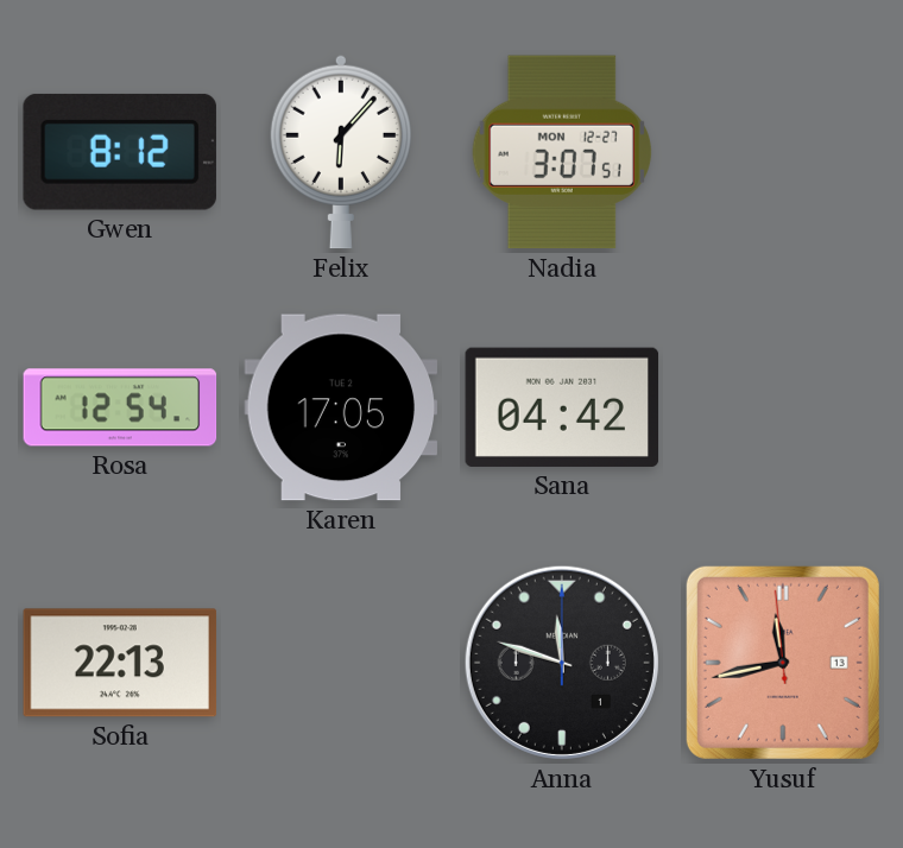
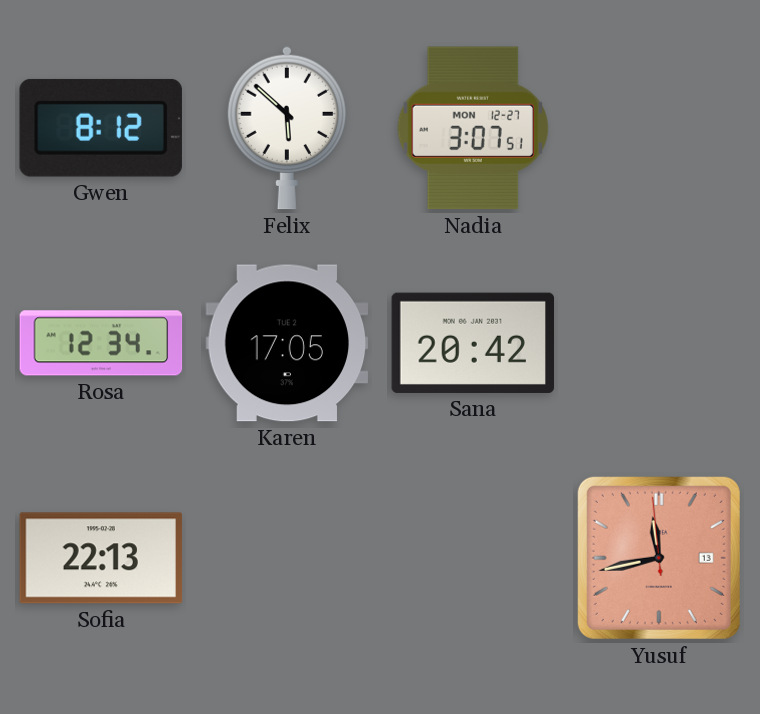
Felix: 6:07 -> 5:52
Rosa: 12:54 -> 12:34
Sana: 04:42 -> 20:42
Anna: 11:48 -> none
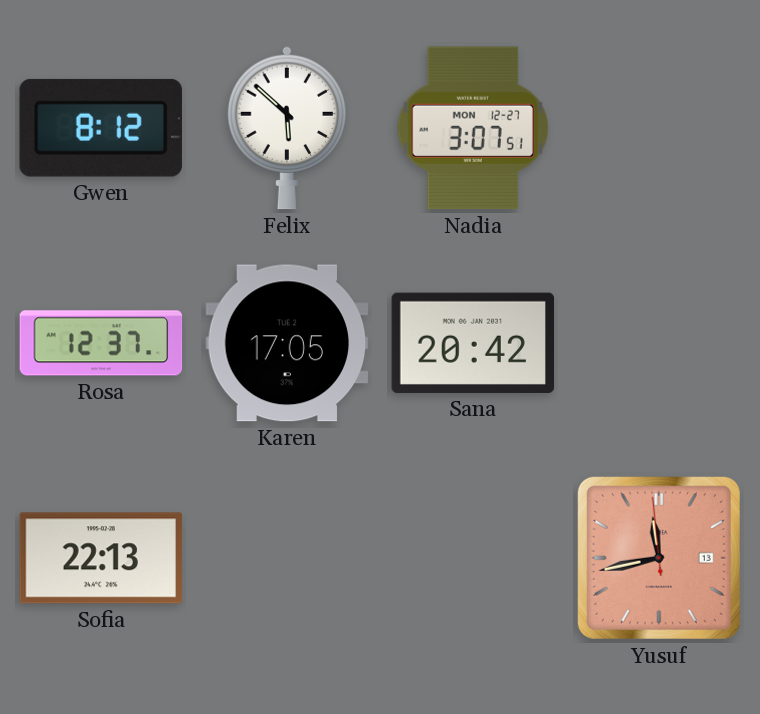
Rosa: 12:34 -> 12:37
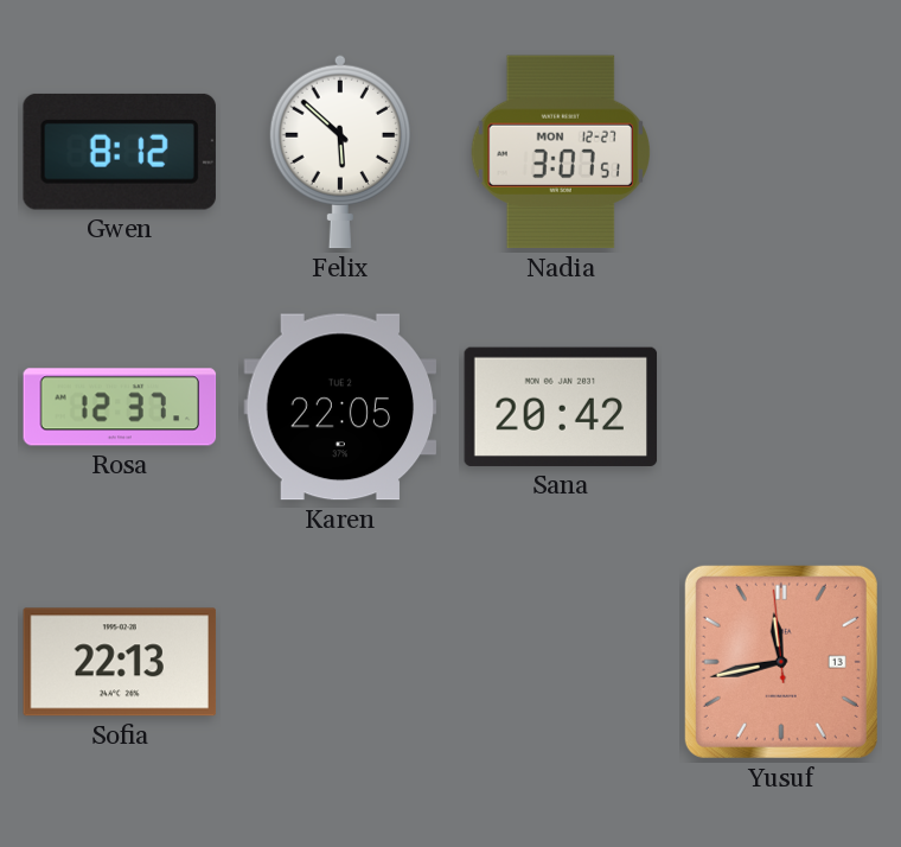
Karen: 17:05 -> 22:05
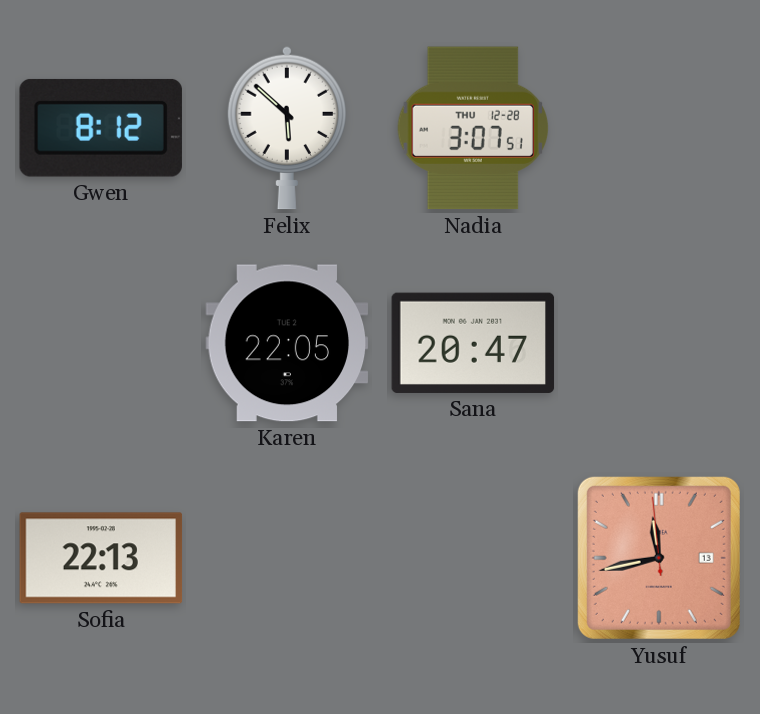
Nadia date: MON 12-27 -> THU 12-28
Rosa: 12:37 -> none
Sana: 20:42 -> 20:47
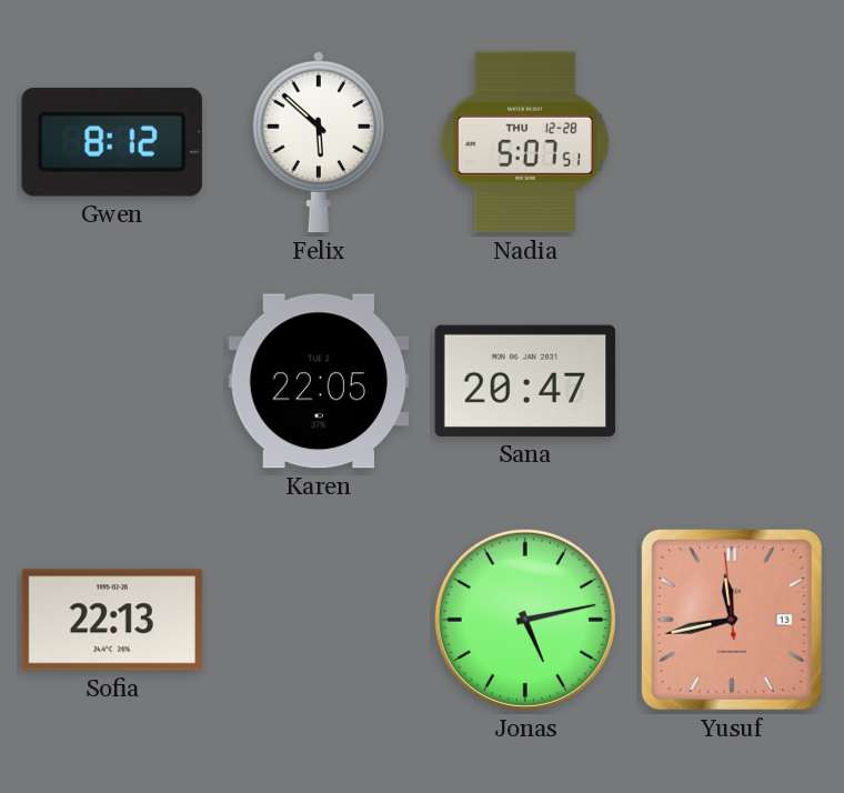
Nadia: 3:07 -> 5:07
Jonas: none -> 5:13
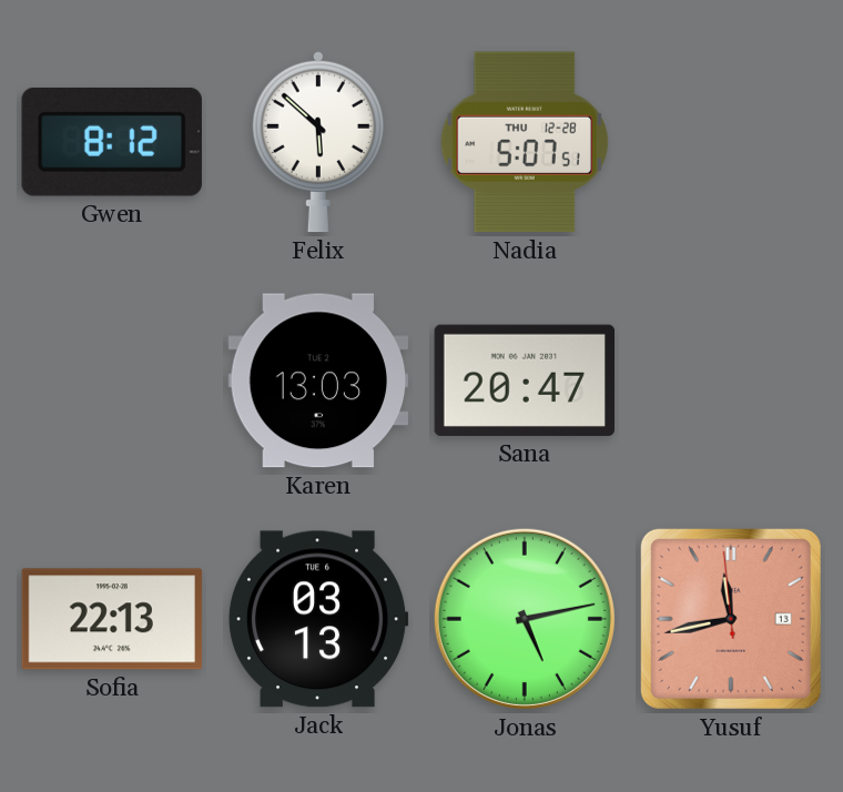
Karen: 22:05 -> 13:03
Jack: none -> 03:13
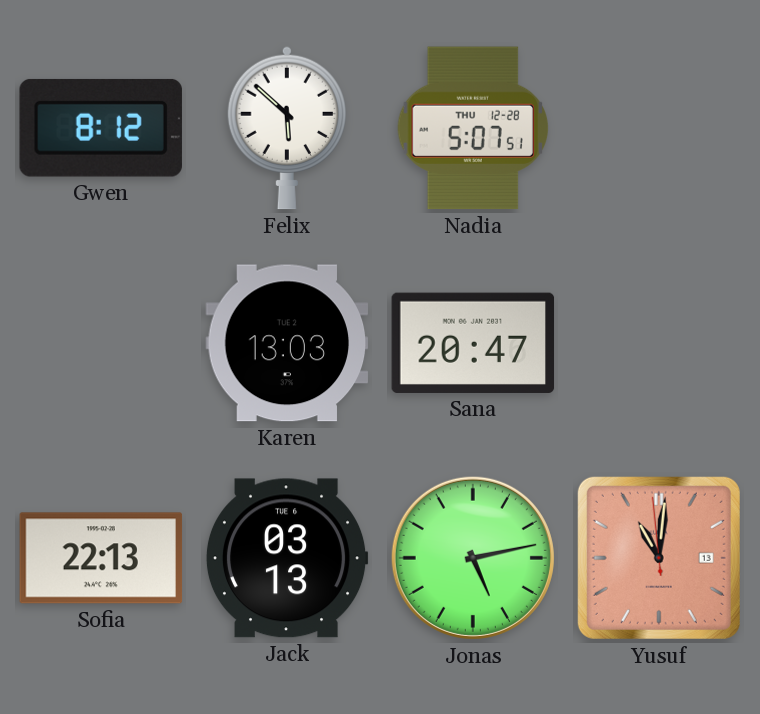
Yusuf: 11:42 -> 11:00
